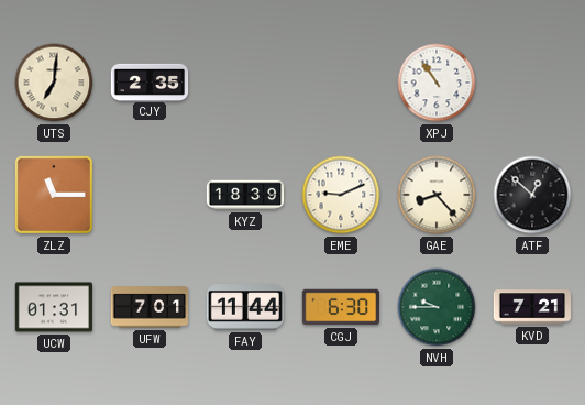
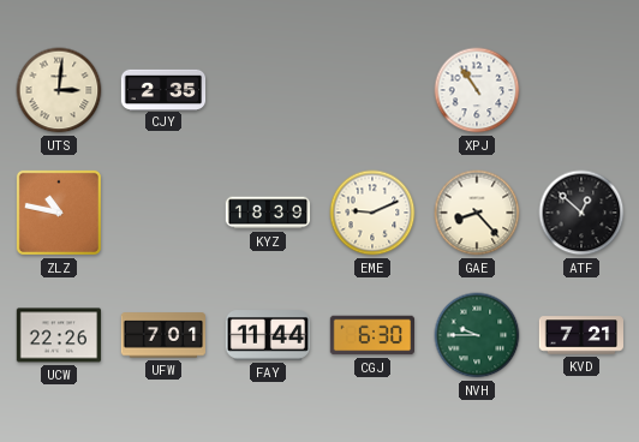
UTS: 7:01 -> 3:01
ZLZ: 11:15 -> 10:47
UCW: 01:31 -> 22:26
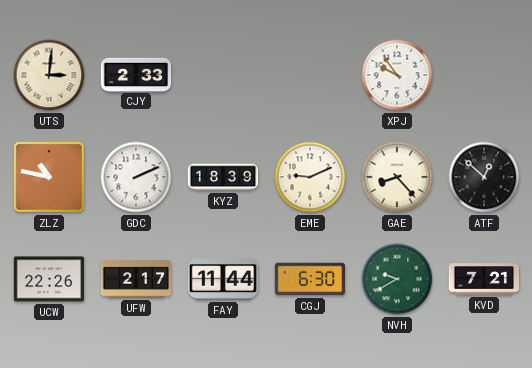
CJY: 2:35 -> 2:33
XPJ: 10:54 -> 9:54
GDC: none -> 2:11
UFW: 7:01 -> 2:17
NVH: 9:45 -> 9:40
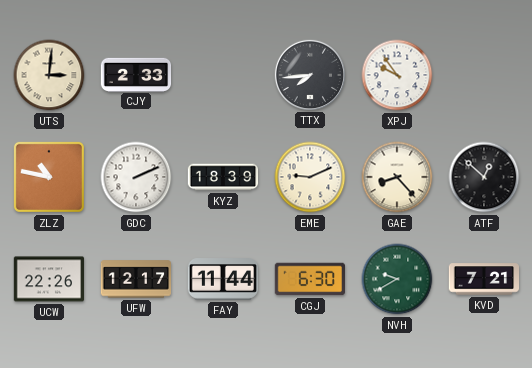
TTX: none -> 7:44
UFW: 2:17 -> 12:17
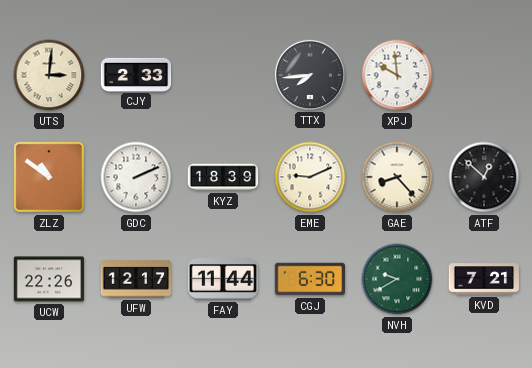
XPJ: 9:54 -> 9:59
ZLZ: 10:47 -> 10:51
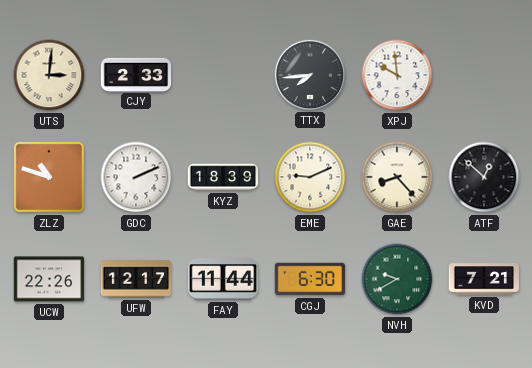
ZLZ: 10:51 -> 10:48
